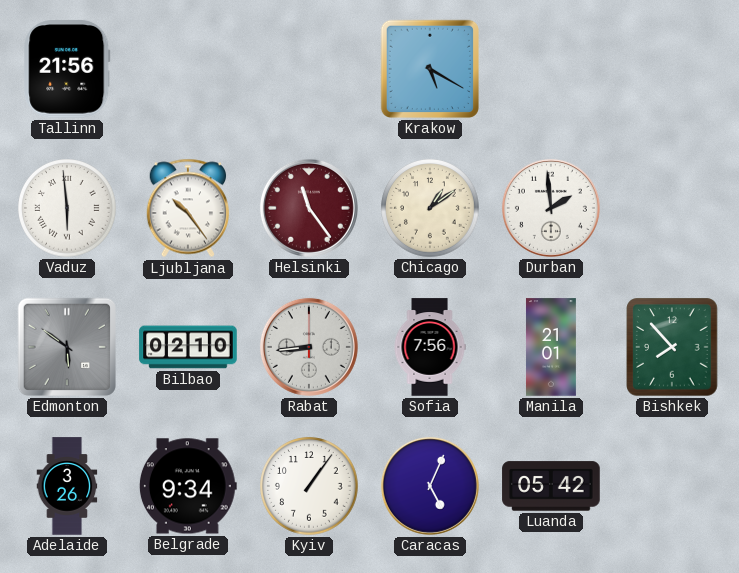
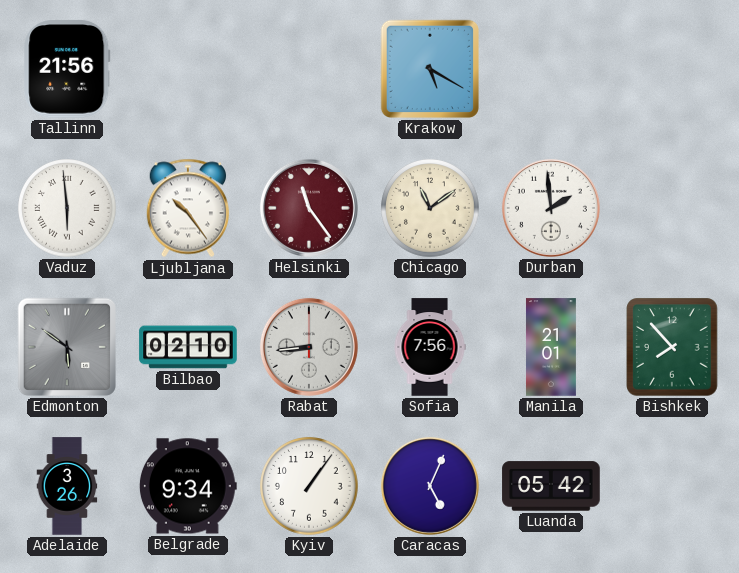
Chicago: 1:09 -> 11:09
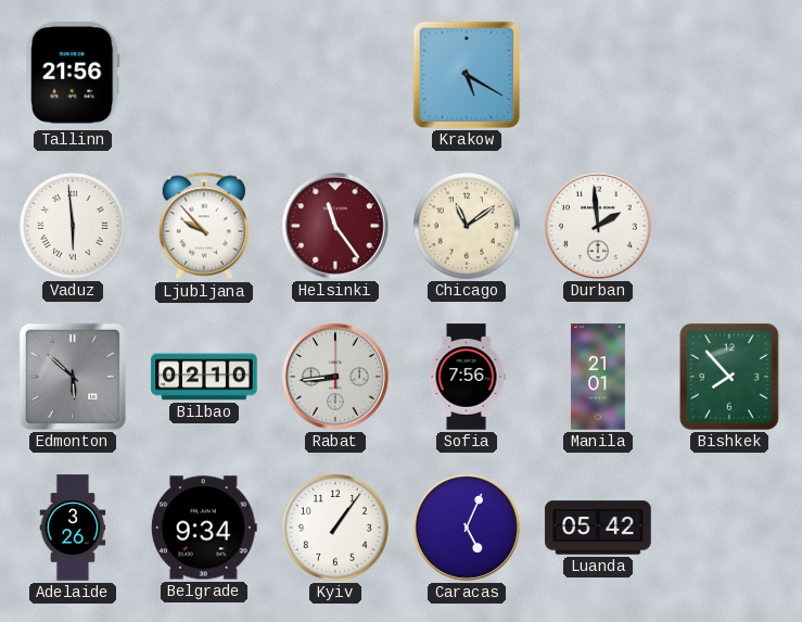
Ljubljana: 10:24 -> 9:53
Edmonton: 5:51 -> 5:52
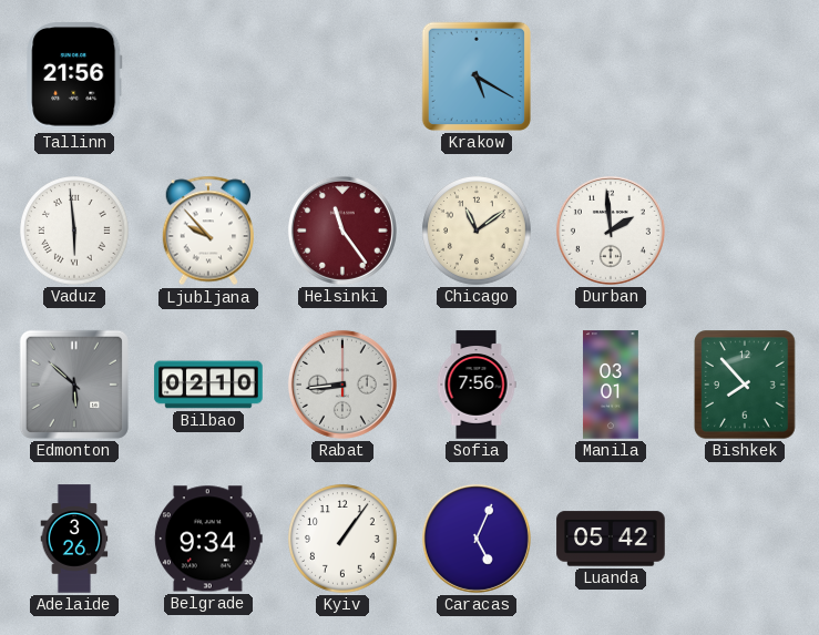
Manila: 21:01 -> 03:01
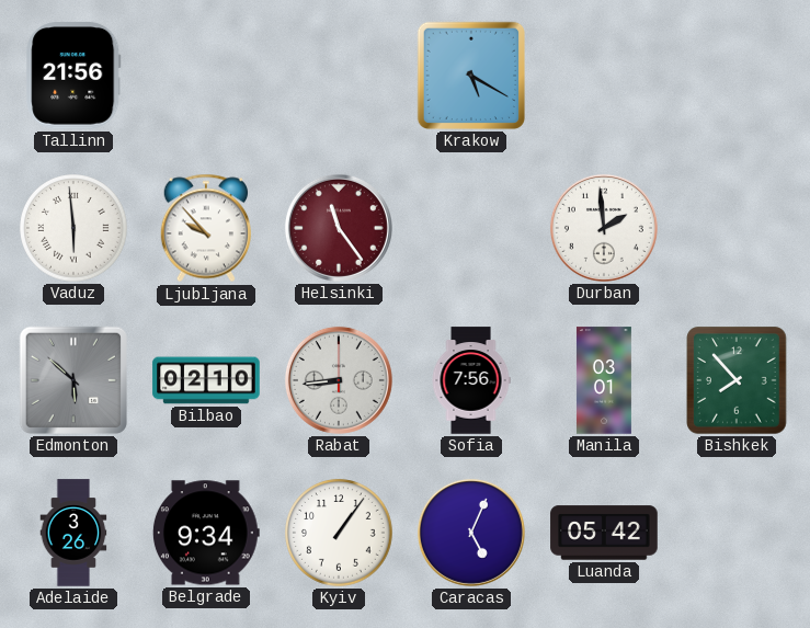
Chicago: 11:09 -> none
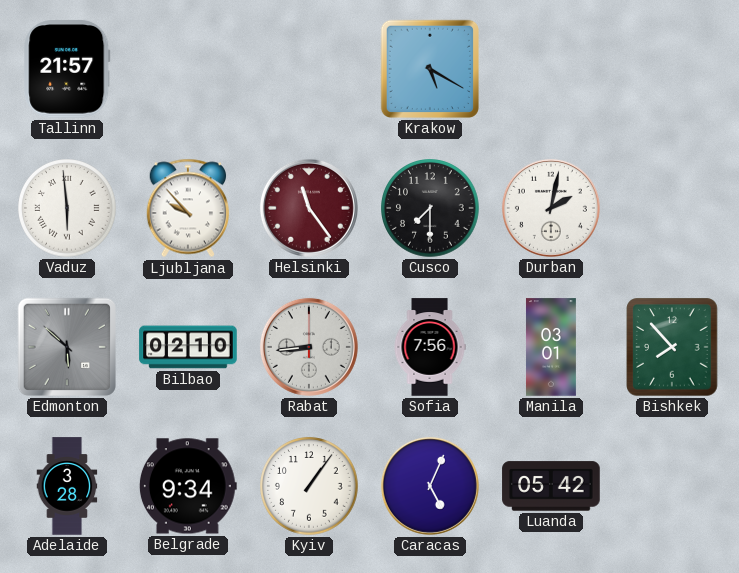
Tallinn: 21:56 -> 21:57
Cusco: none -> 7:30
Durban: 1:59 -> 2:02
Adelaide: 3:26 -> 3:28
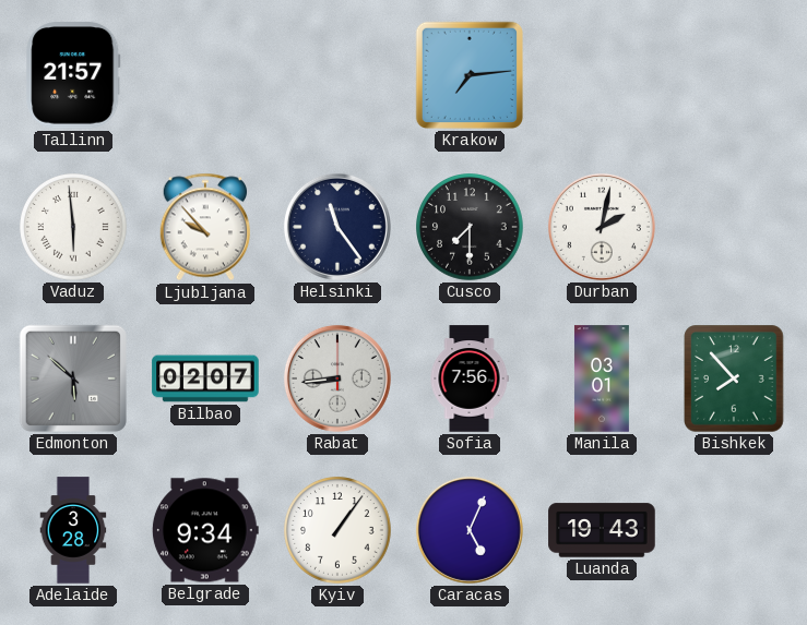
Krakow: 5:20 -> 7:14
Helsinki dial: burgundy -> navy
Bilbao: 02:10 -> 02:07
Luanda: 05:42 -> 19:43
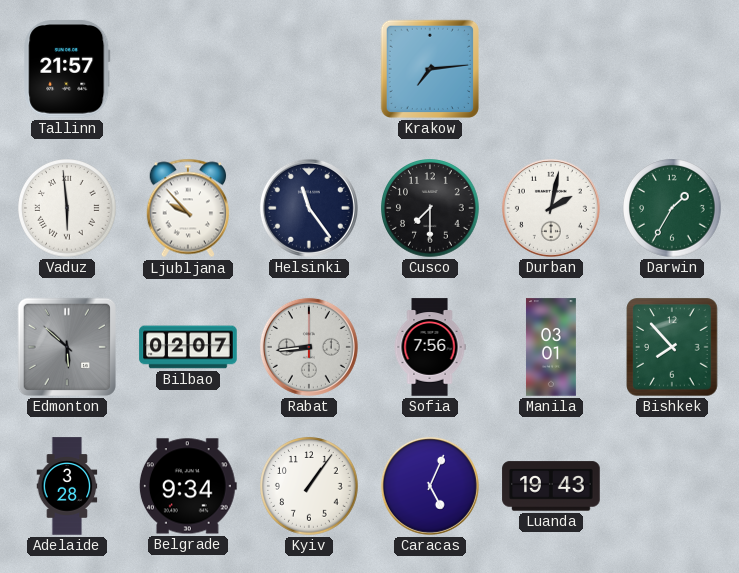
Darwin: none -> 1:35
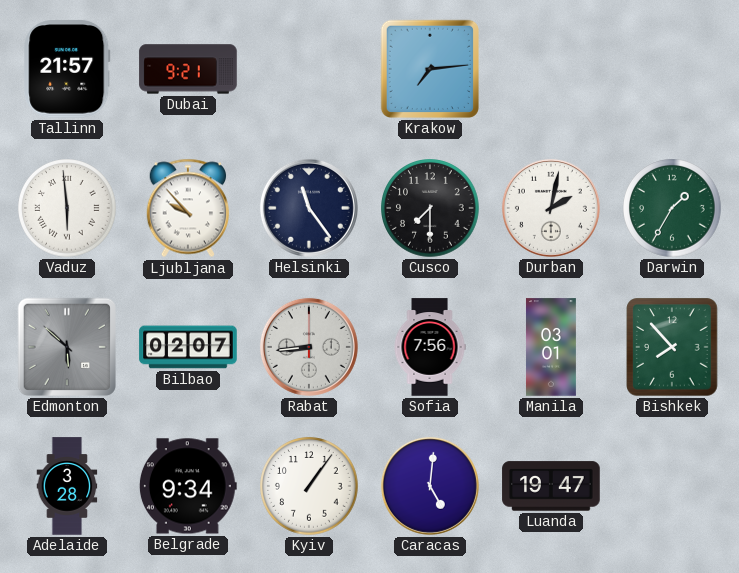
Dubai: none -> 9:21
Caracas: 5:04 -> 5:01
Luanda: 19:43 -> 19:47
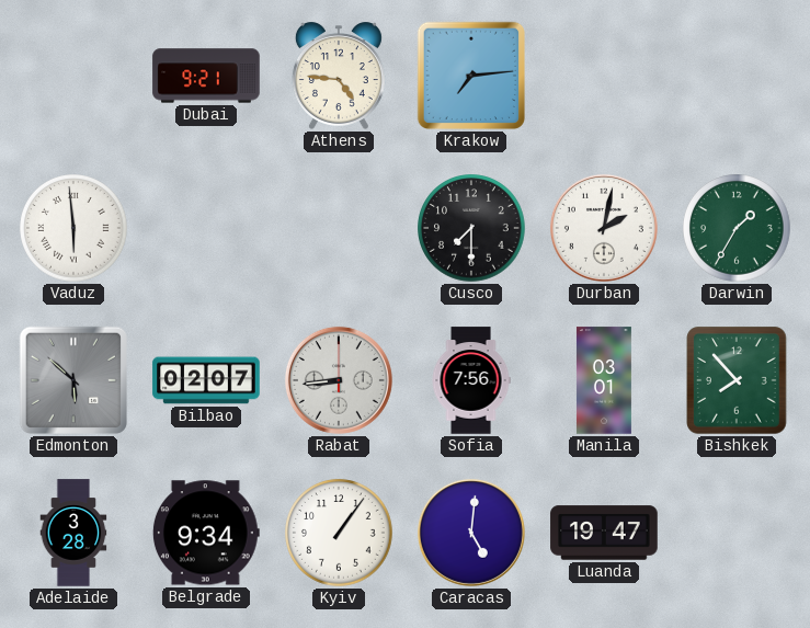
Tallinn: 21:57 -> none
Athens: none -> 4:46
Ljubljana: 9:53 -> none
Helsinki: 11:24 -> none
